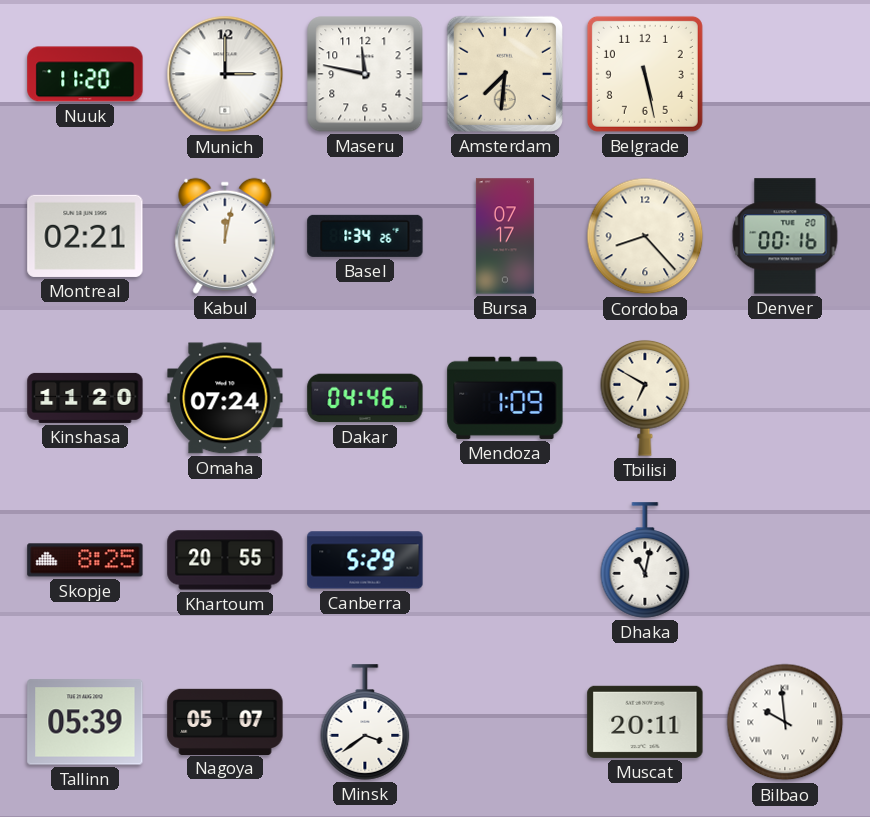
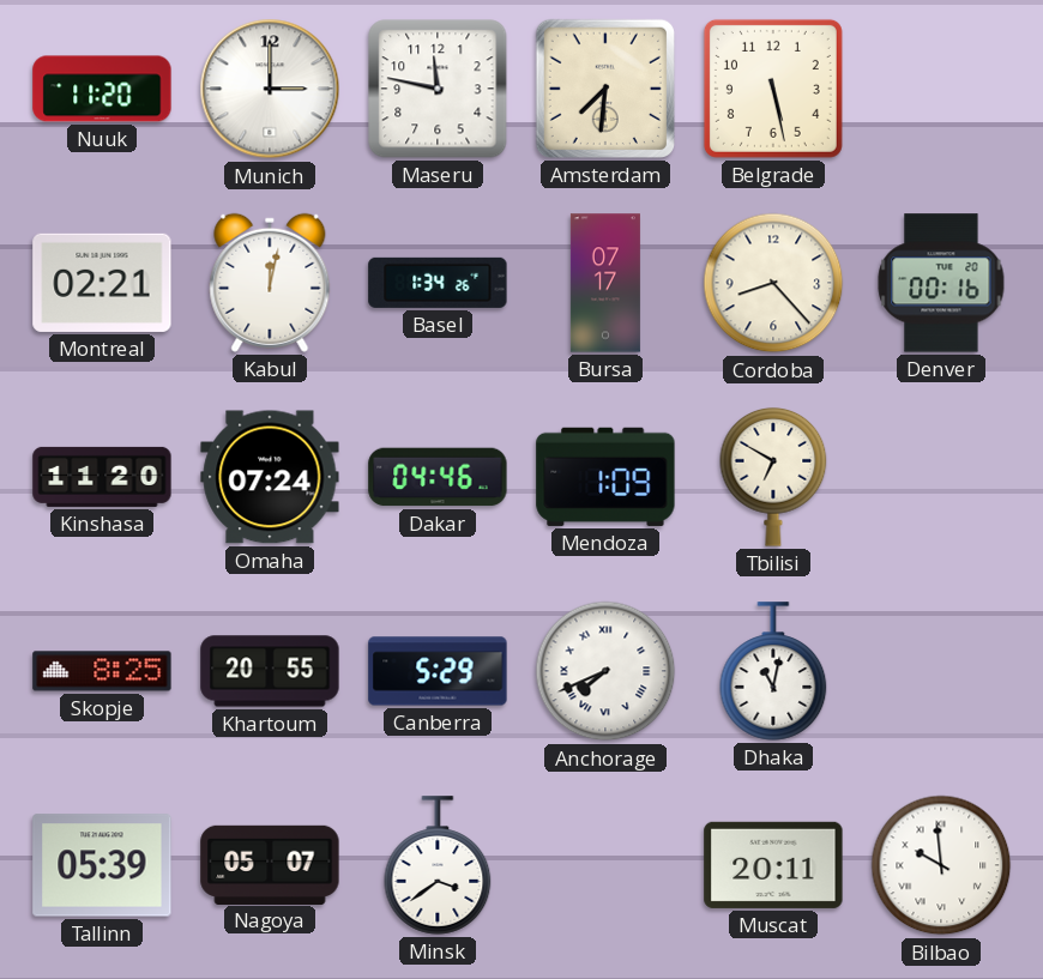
Anchorage: none -> 7:41
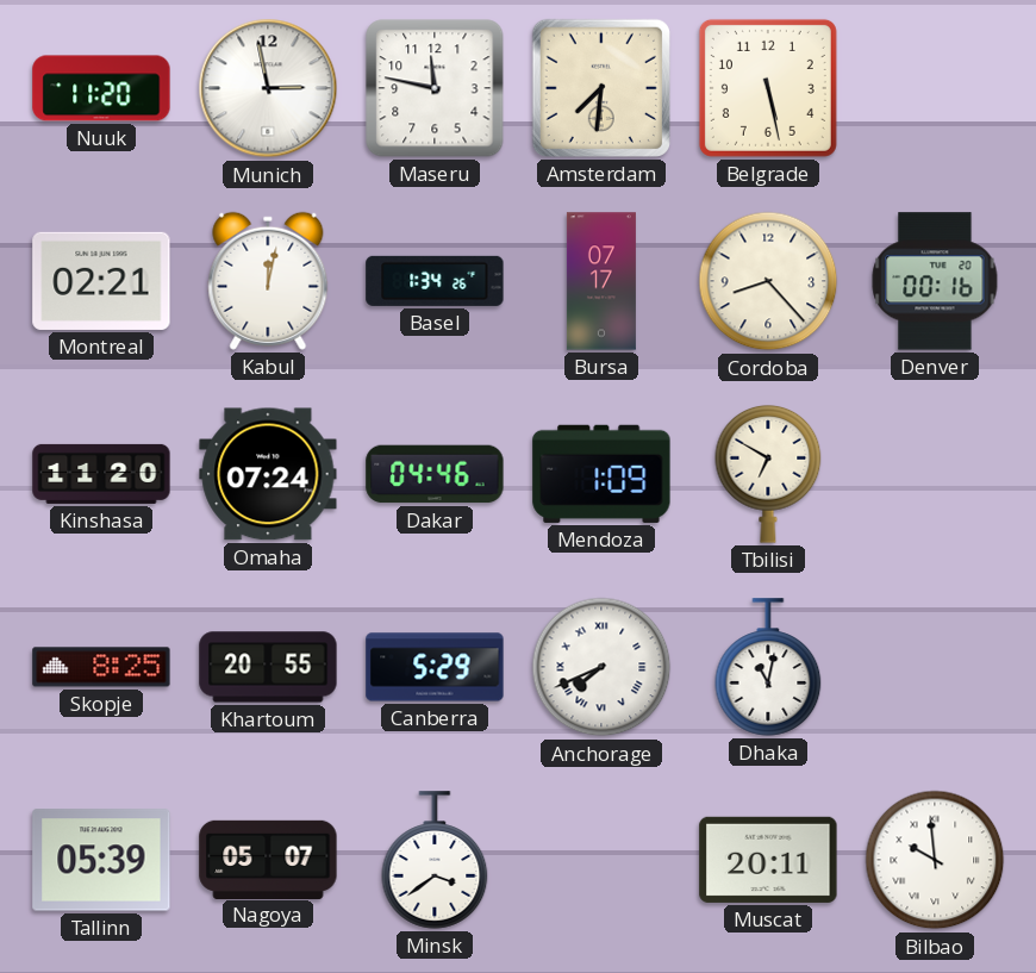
Munich: 3:00 -> 2:58
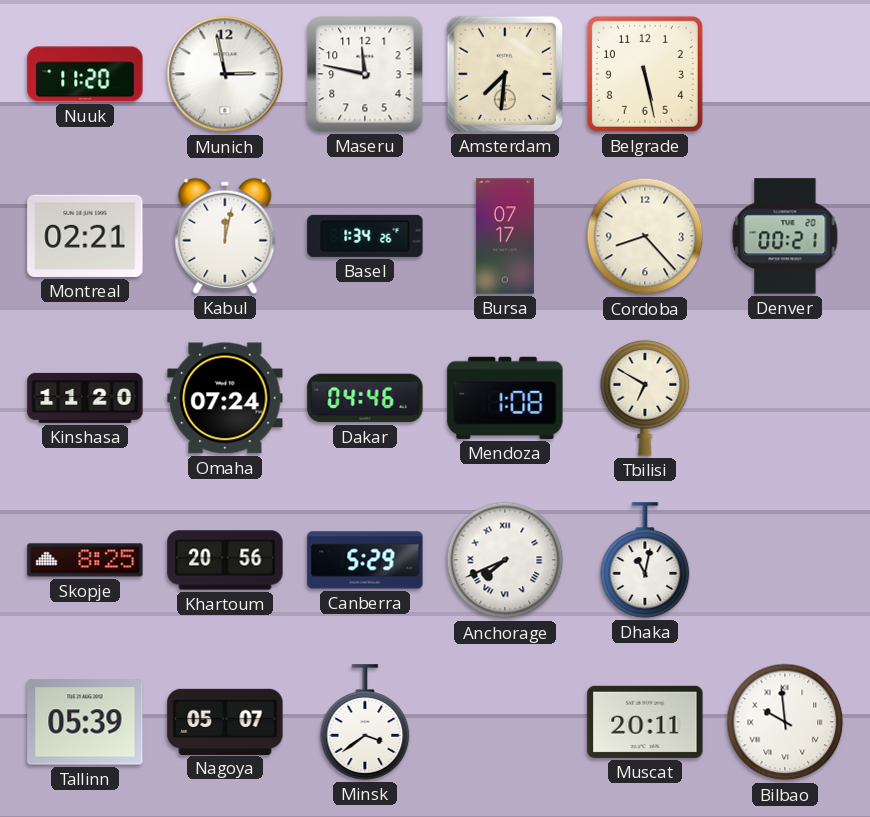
Denver: 00:16 -> 00:21
Mendoza: 1:09 -> 1:08
Khartoum: 20:55 -> 20:56
